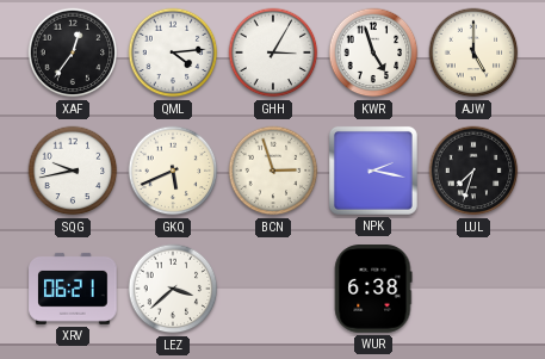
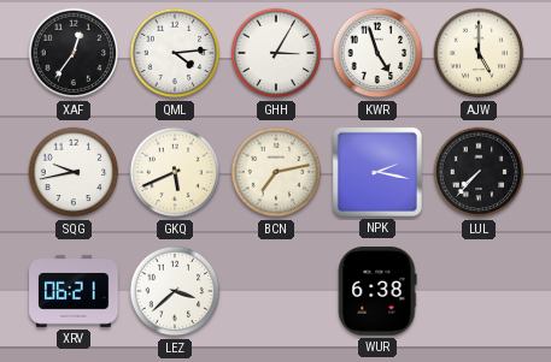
BCN: 2:57 -> 7:13
LUL: 7:33 -> 7:37
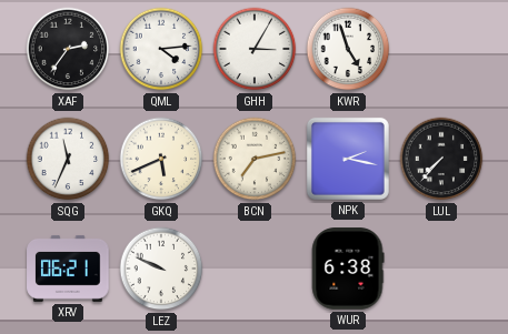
XAF: 12:36 -> 2:36
AJW: 5:00 -> none
SQG: 9:43 -> 11:34
LEZ: 3:38 -> 9:49
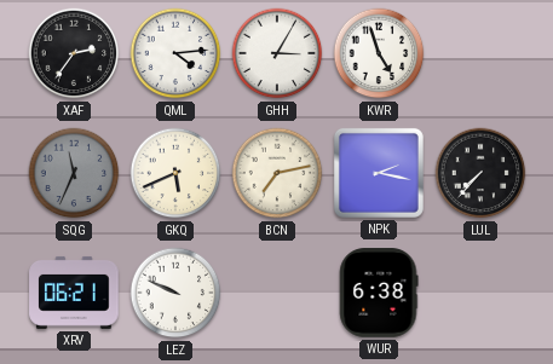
SQG dial: white -> grey
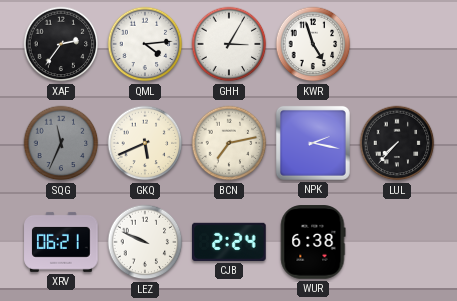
CJB: none -> 2:24
